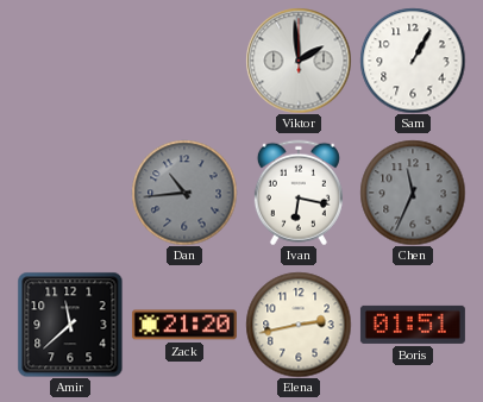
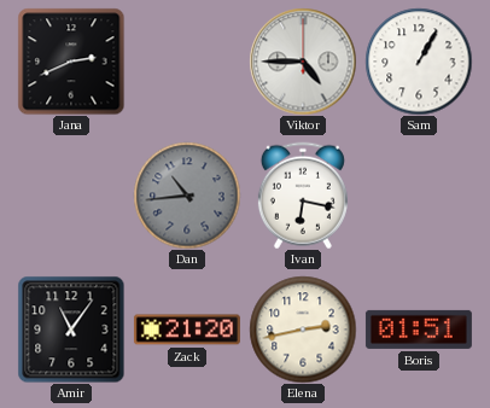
Jana: none -> 2:41
Viktor: 1:59 -> 4:45
Chen: 11:34 -> none
Amir: 11:38 -> 11:06
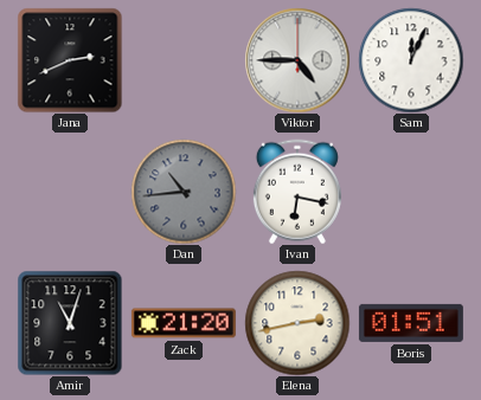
Sam: 1:05 -> 12:04
Amir: 11:06 -> 11:03
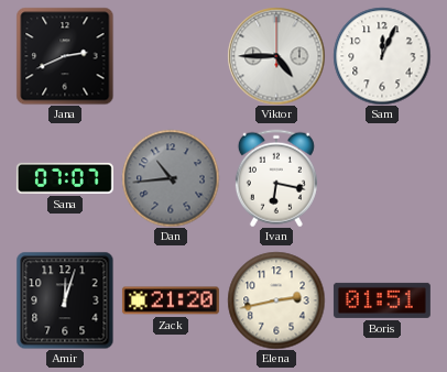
Sana: none -> 07:07
Amir: 11:03 -> 12:03
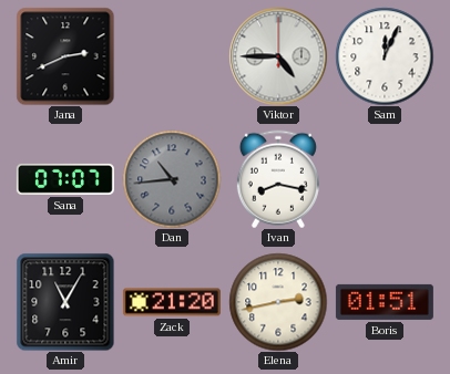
Ivan: 6:17 -> 8:17
Amir: 12:03 -> 11:05
